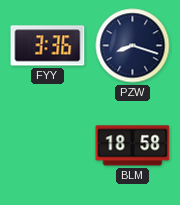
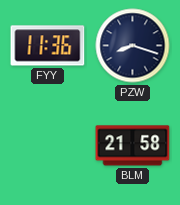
FYY: 3:36 -> 11:36
BLM: 18:58 -> 21:58
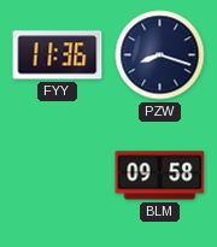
BLM: 21:58 -> 09:58
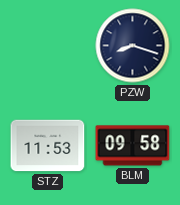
FYY: 11:36 -> none
STZ: none -> 11:53
